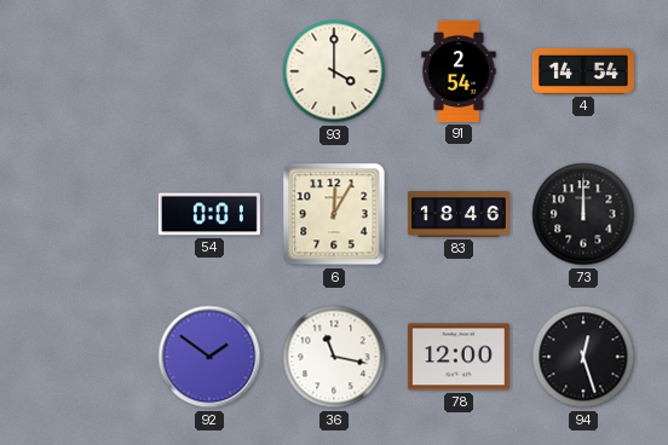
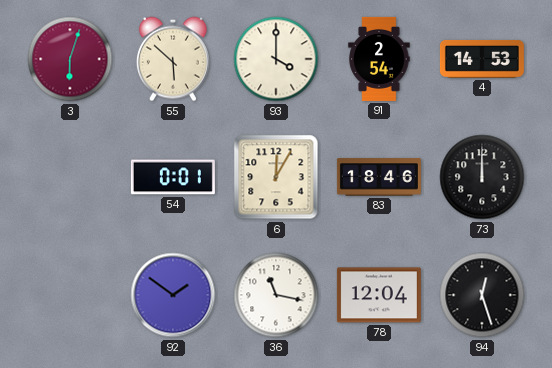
3: none -> 6:03
55: none -> 5:52
4: 14:54 -> 14:53
78: 12:00 -> 12:04
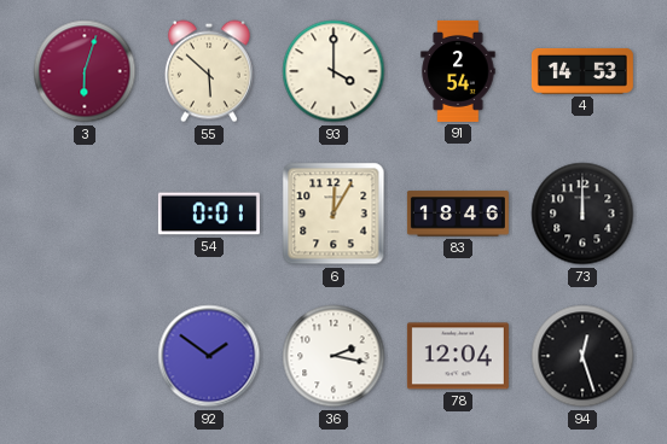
36: 11:17 -> 2:17
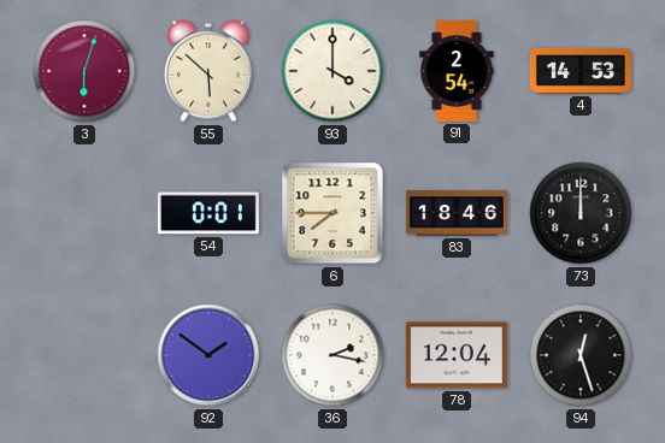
6: 12:05 -> 7:45
